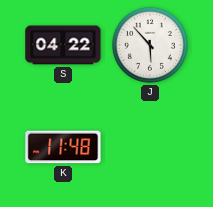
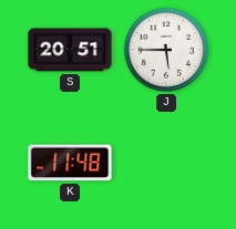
S: 04:22 -> 20:51
J: 5:53 -> 5:45
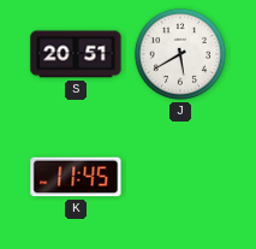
J: 5:45 -> 5:40
K: 11:48 -> 11:45
